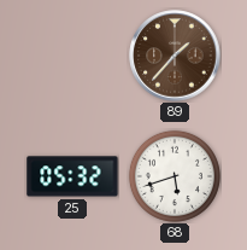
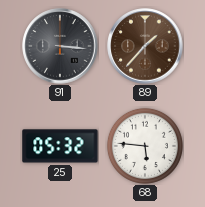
91: none -> 3:16
68: 5:42 -> 5:46
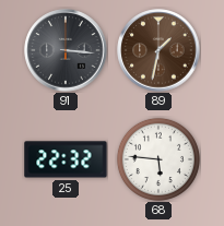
89: 1:37 -> 1:32
25: 05:32 -> 22:32
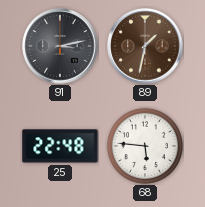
91: 3:16 -> 3:13
25: 22:32 -> 22:48
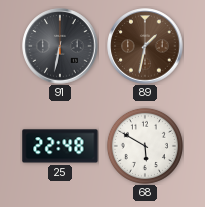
91: 3:13 -> 6:32
68: 5:46 -> 5:50
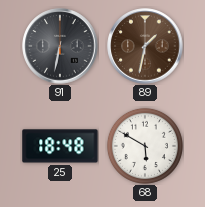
25: 22:48 -> 18:48
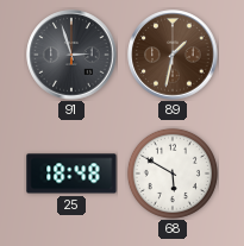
91: 6:32 -> 2:57
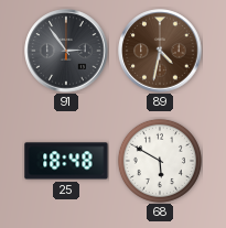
91: 2:57 -> 2:54
89: 1:32 -> 4:32
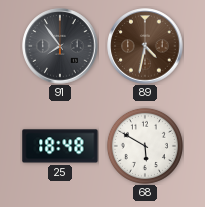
91: 2:54 -> 7:54
